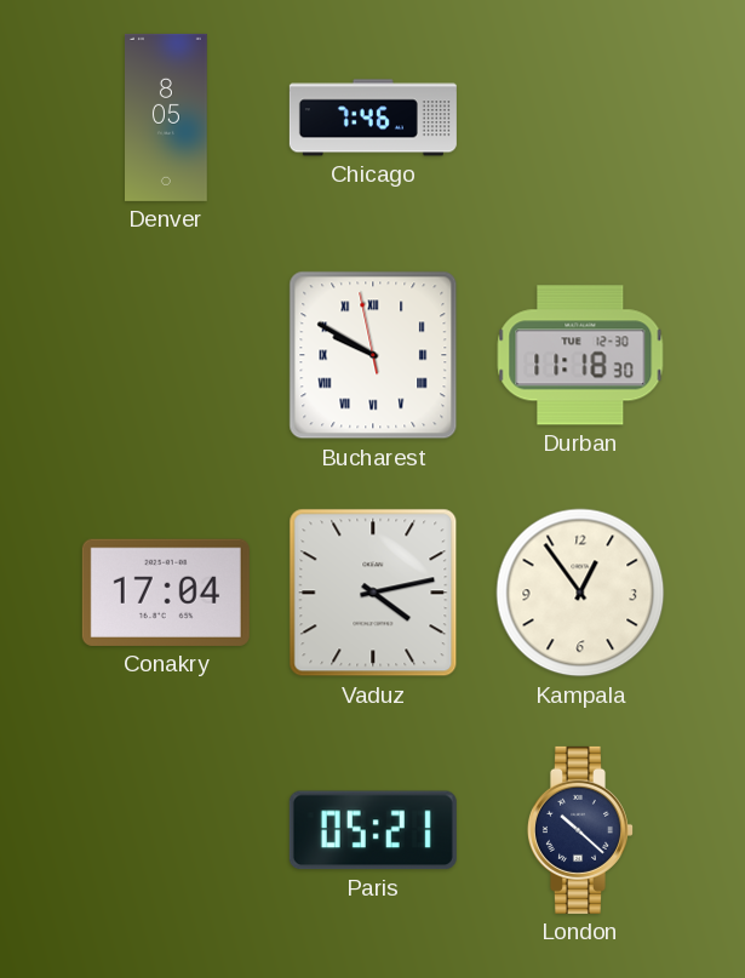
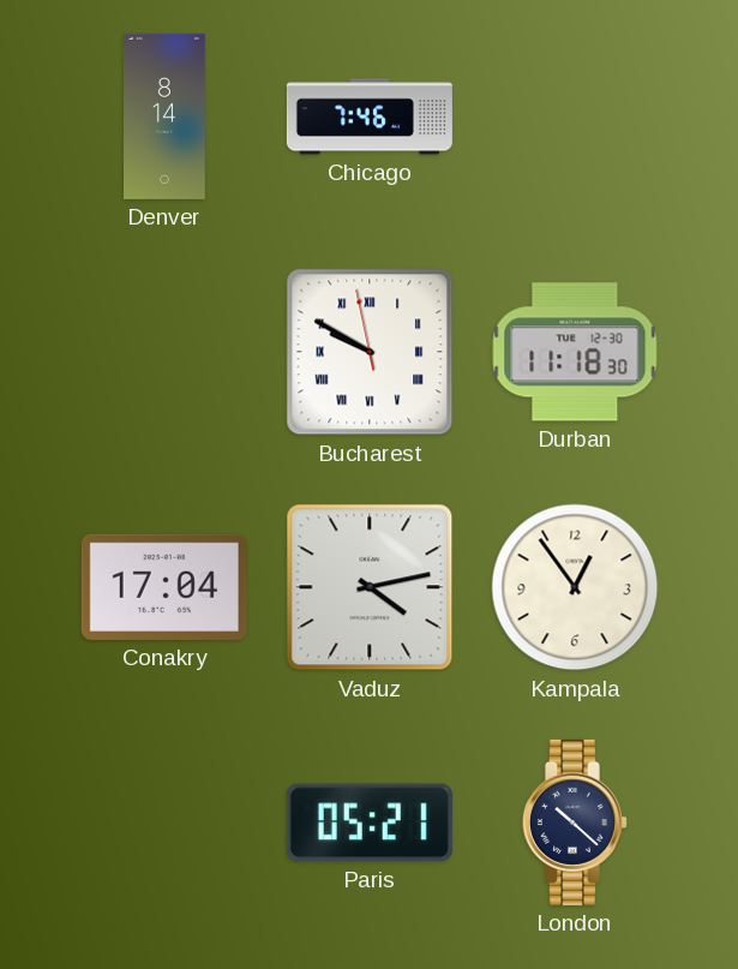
Denver: 8:05 -> 8:14
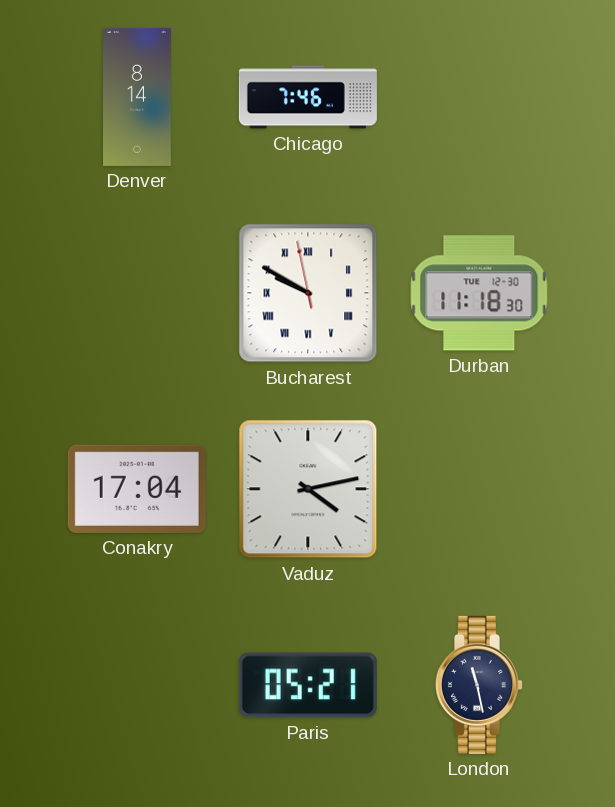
Kampala: 12:54 -> none
London: 10:22 -> 11:28
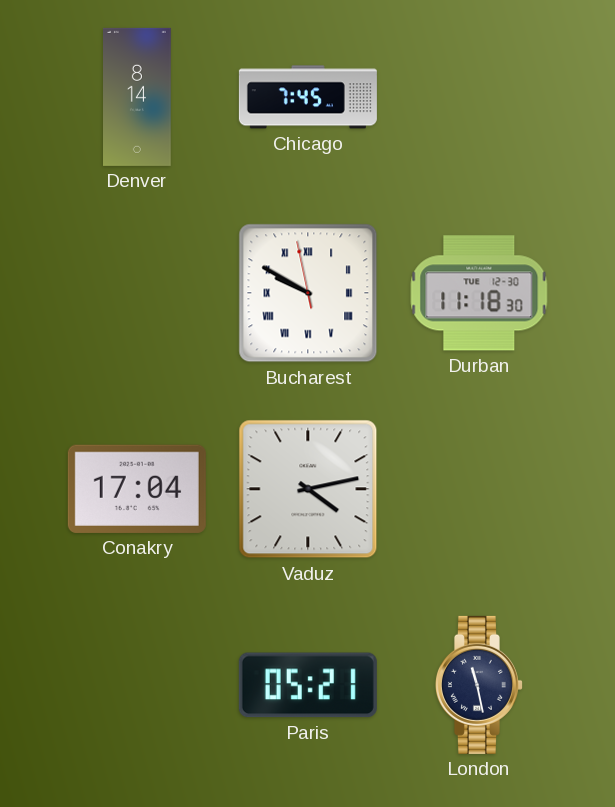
Chicago: 7:46 -> 7:45
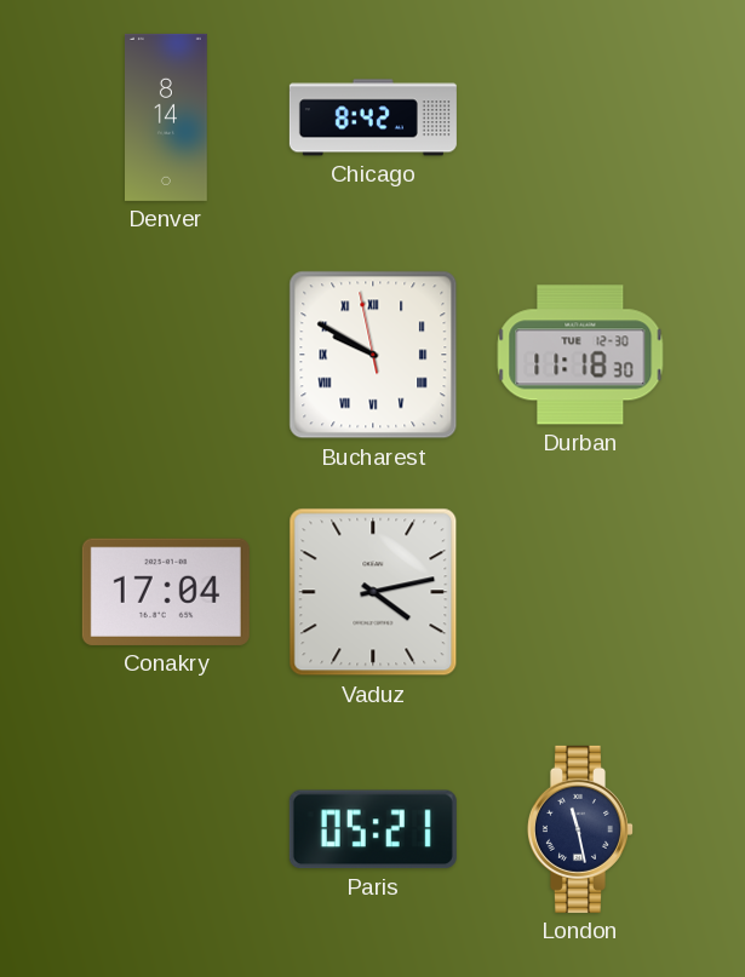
Chicago: 7:45 -> 8:42
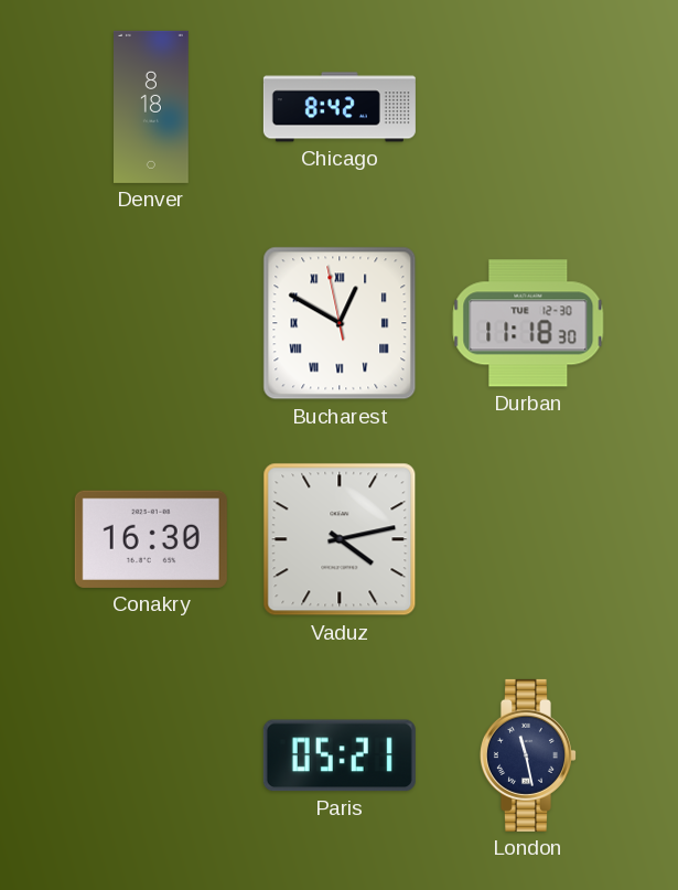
Denver: 8:14 -> 8:18
Bucharest: 9:49 -> 12:49
Conakry: 17:04 -> 16:30
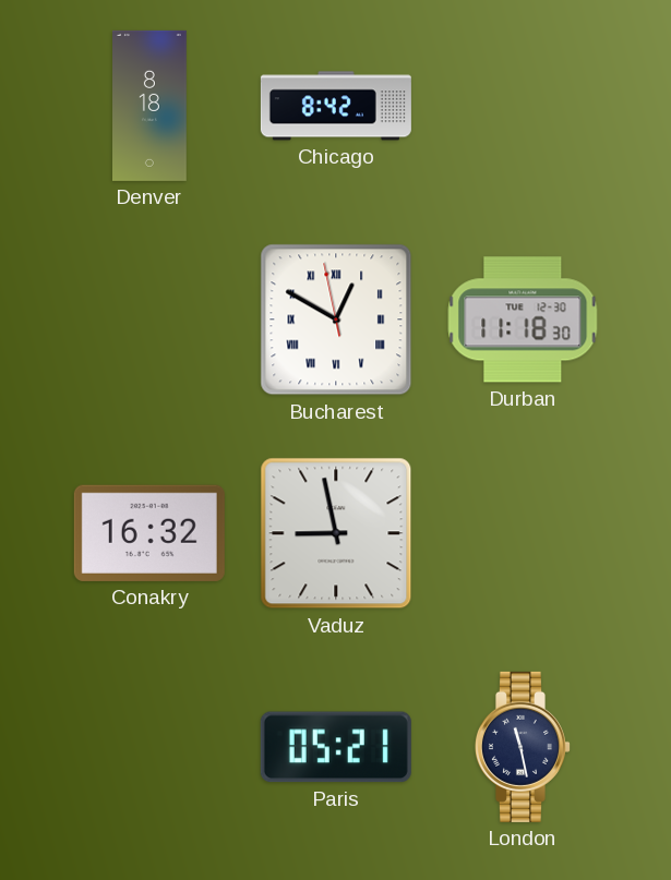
Conakry: 16:30 -> 16:32
Vaduz: 4:13 -> 8:58
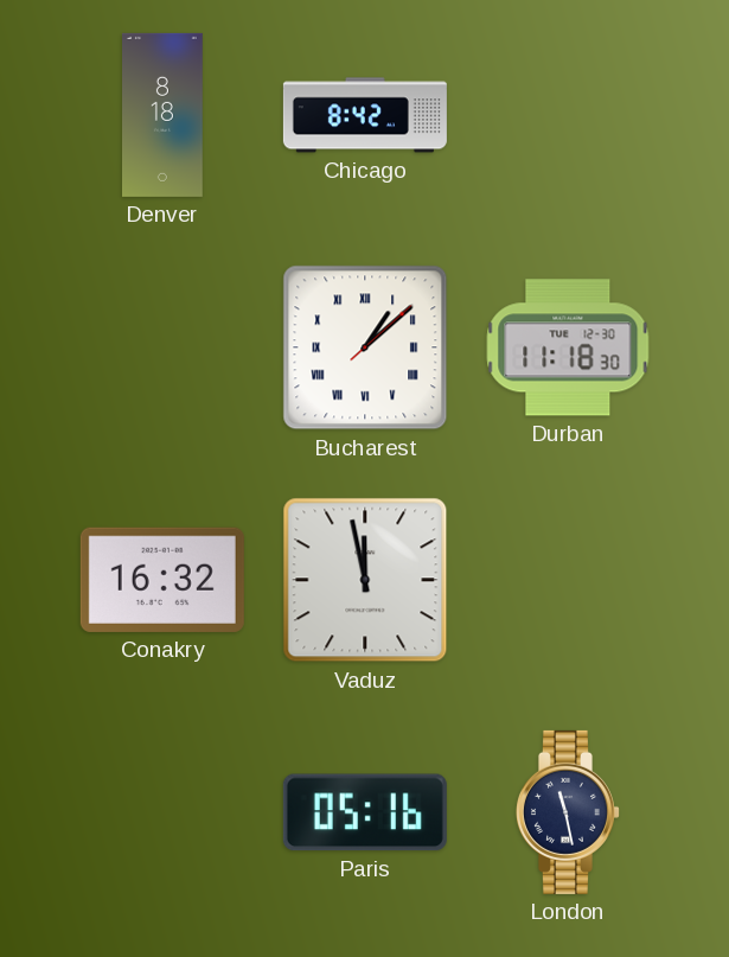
Bucharest: 12:49 -> 1:08
Vaduz: 8:58 -> 11:58
Paris: 05:21 -> 05:16
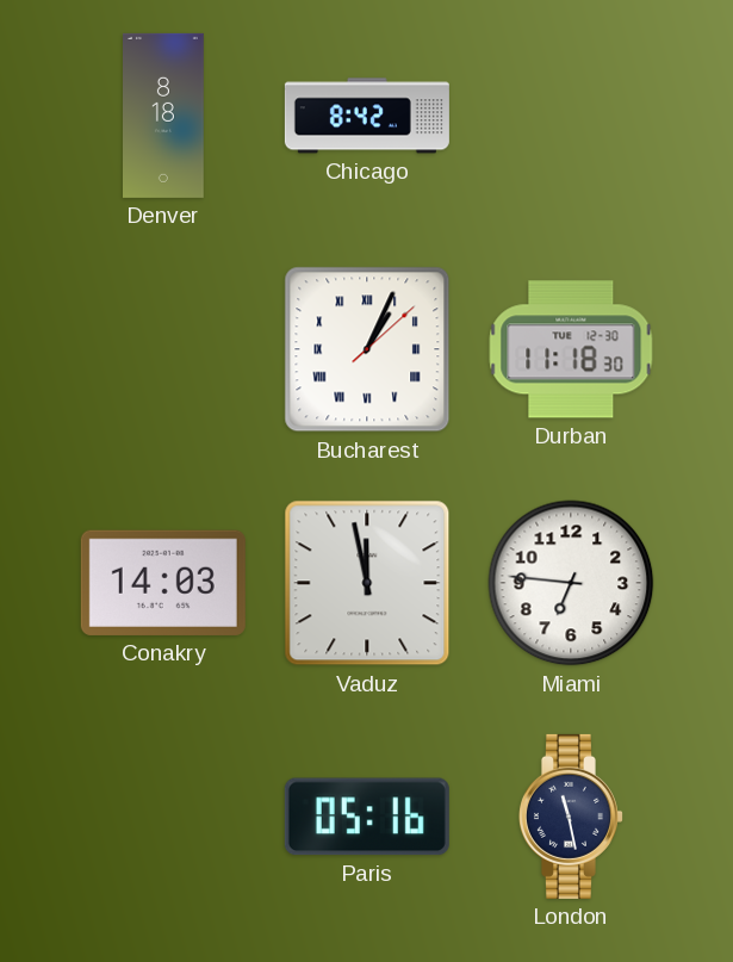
Bucharest: 1:08 -> 1:04
Conakry: 16:32 -> 14:03
Miami: none -> 6:46
